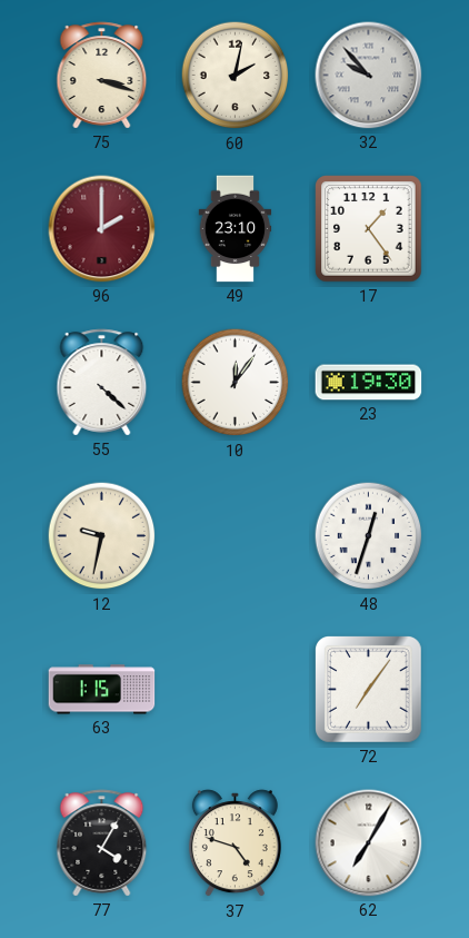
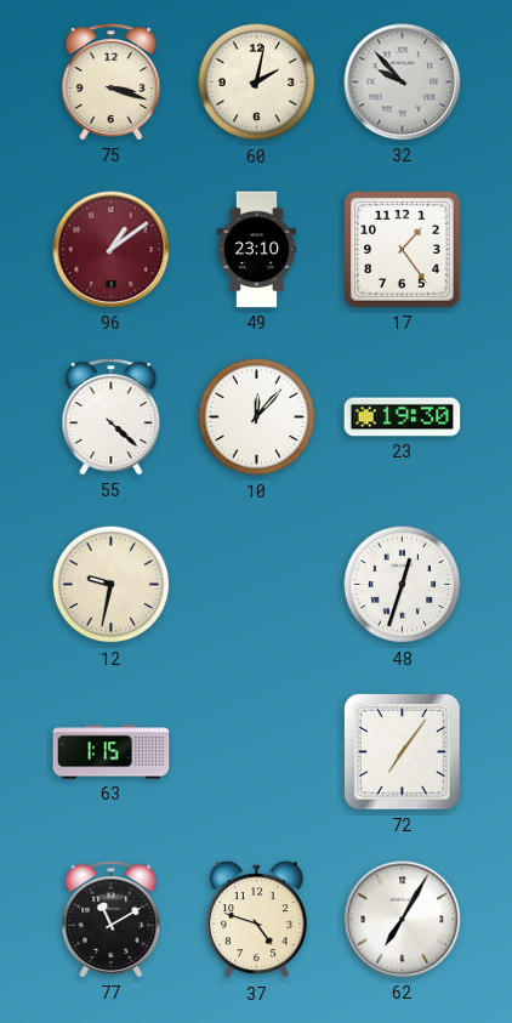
96: 2:00 -> 1:09
10: 12:06 -> 12:07
77: 4:05 -> 11:10
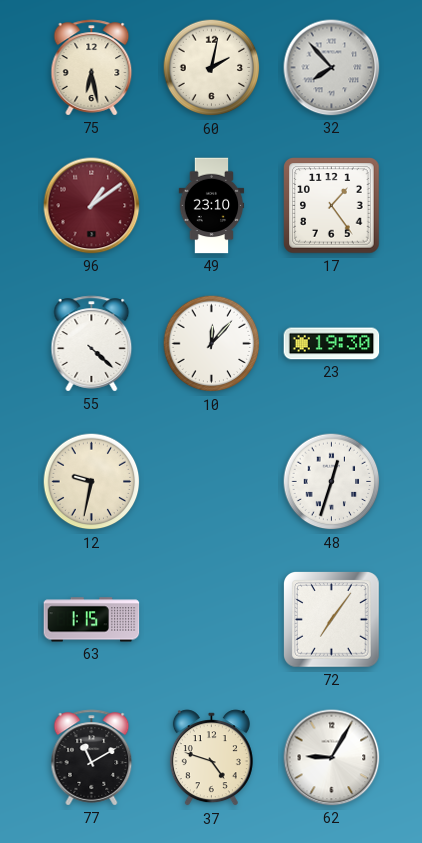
75: 3:18 -> 6:28
32: 9:53 -> 7:53
62: 7:05 -> 9:05
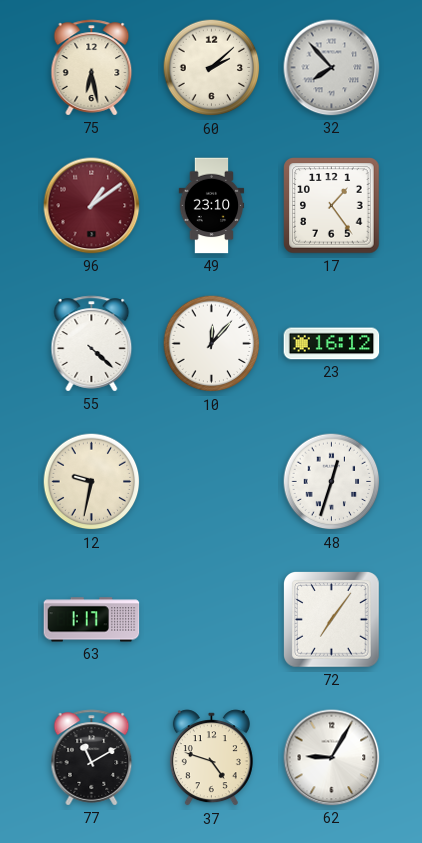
60: 2:02 -> 2:08
23: 19:30 -> 16:12
63: 1:15 -> 1:17
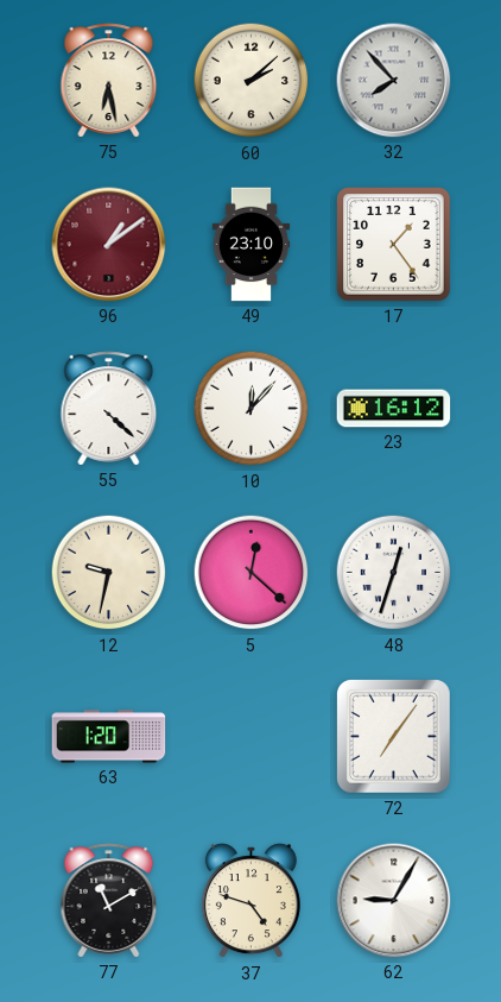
5: none -> 12:22
63: 1:17 -> 1:20
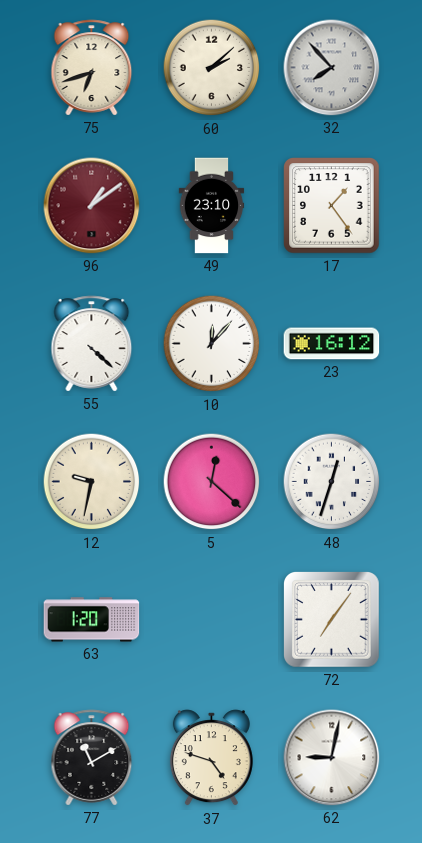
75: 6:28 -> 6:42
62: 9:05 -> 9:02
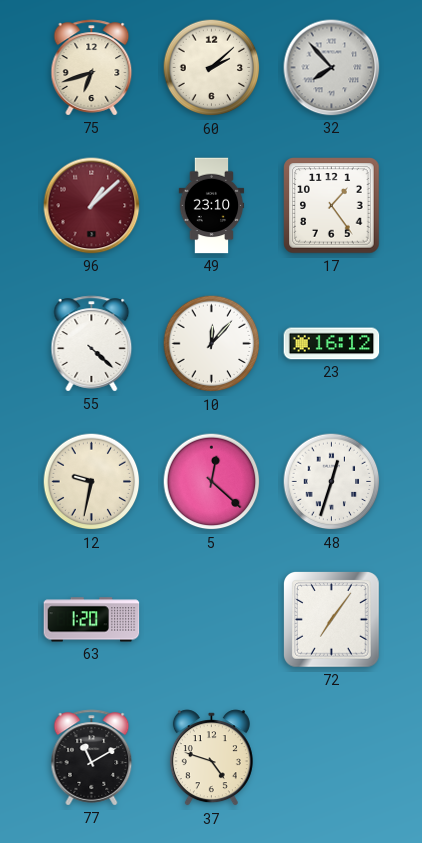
96: 1:09 -> 1:08
62: 9:02 -> none
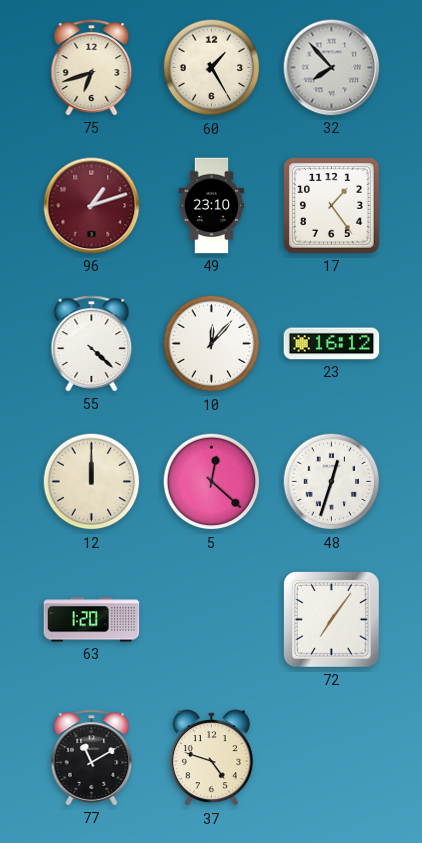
60: 2:08 -> 1:25
96: 1:08 -> 1:12
12: 9:32 -> 12:00
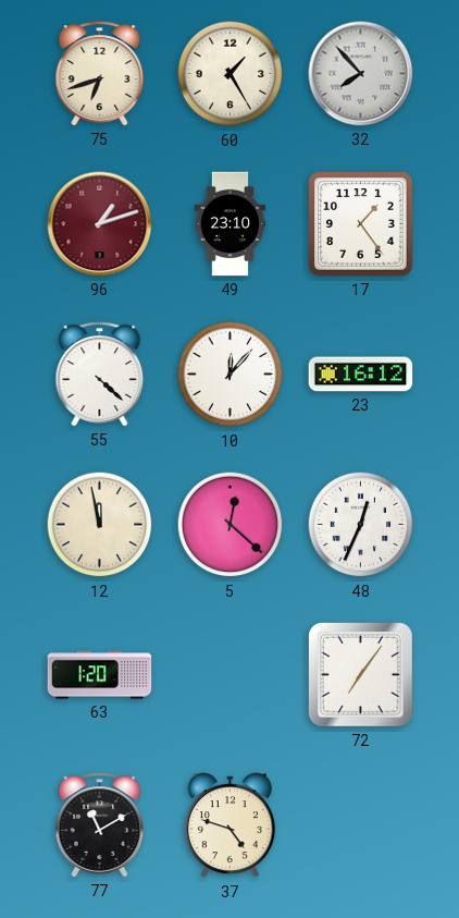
12: 12:00 -> 11:58
48: 12:33 -> 12:34
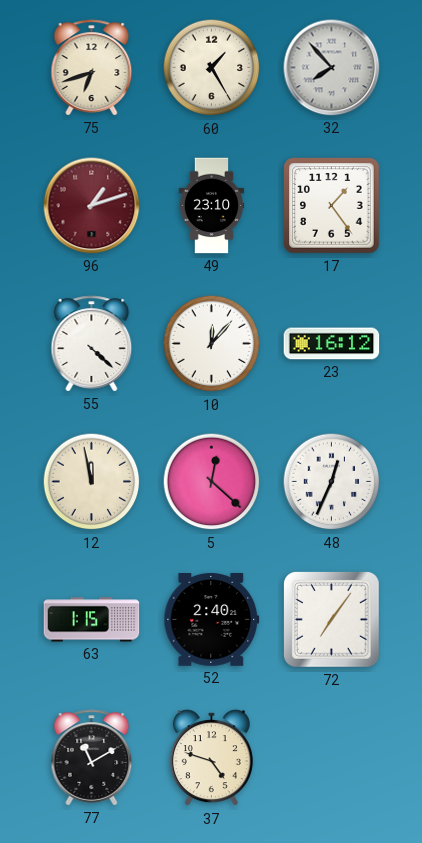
63: 1:20 -> 1:15
52: none -> 2:40
